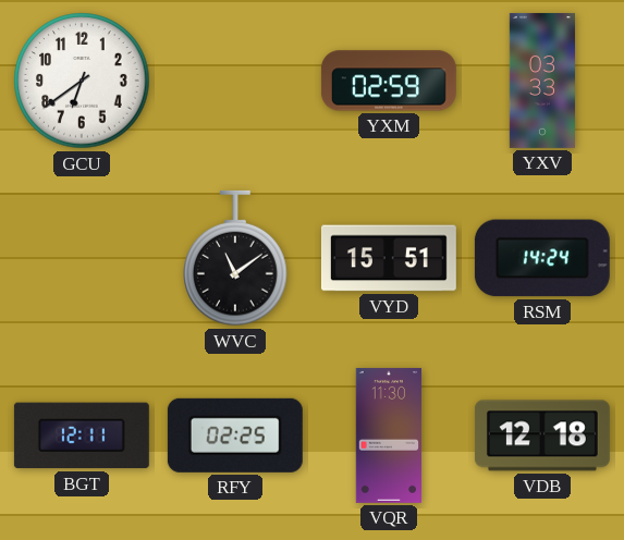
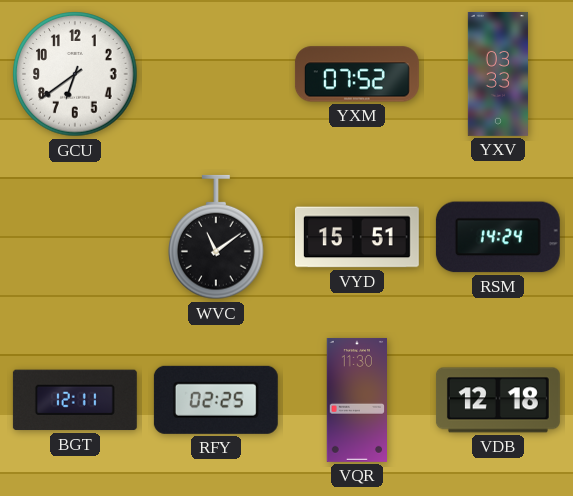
YXM: 02:59 -> 07:52
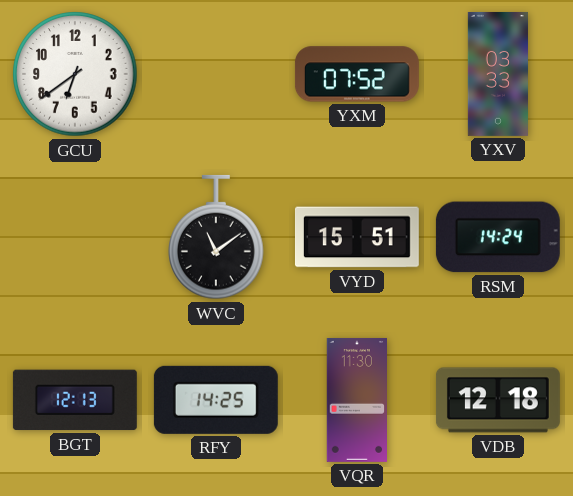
BGT: 12:11 -> 12:13
RFY: 02:25 -> 14:25
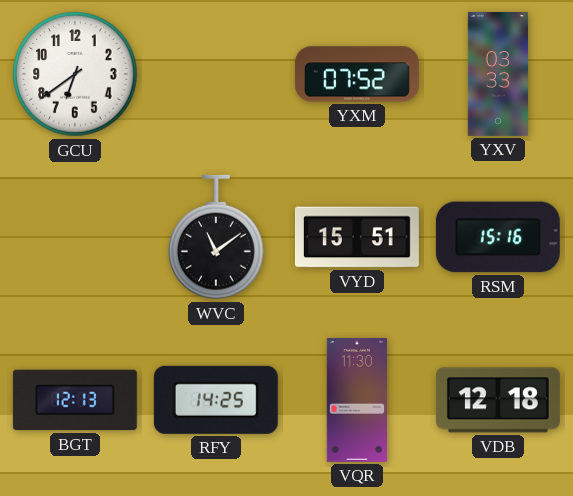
RSM: 14:24 -> 15:16
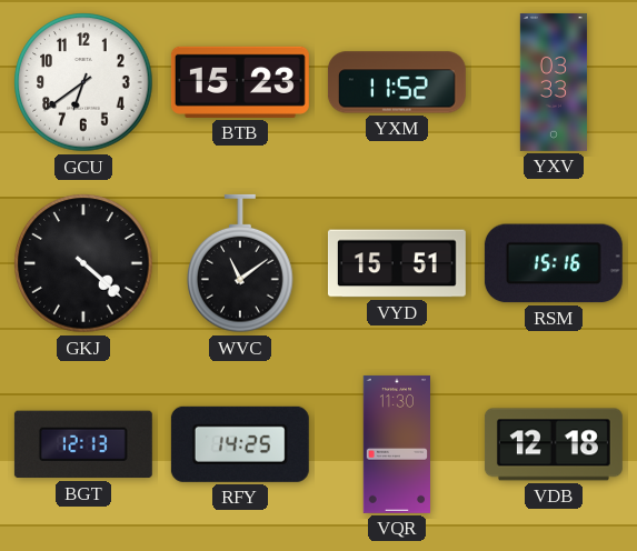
BTB: none -> 15:23
YXM: 07:52 -> 11:52
GKJ: none -> 4:22
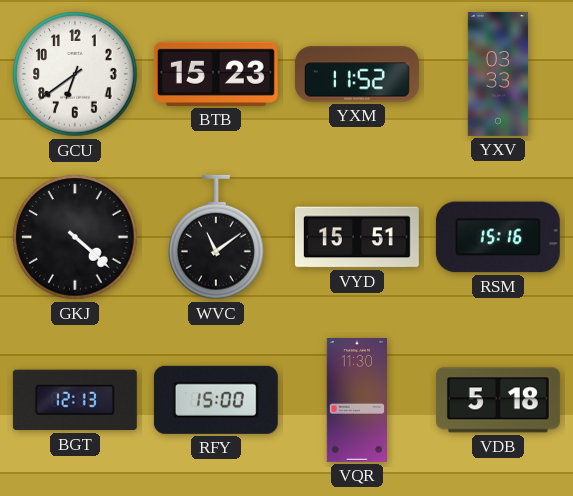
RFY: 14:25 -> 15:00
VDB: 12:18 -> 5:18
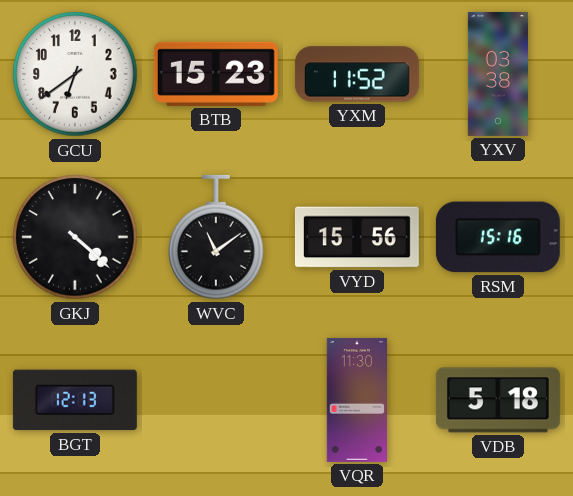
YXV: 03:33 -> 03:38
VYD: 15:51 -> 15:56
RFY: 15:00 -> none
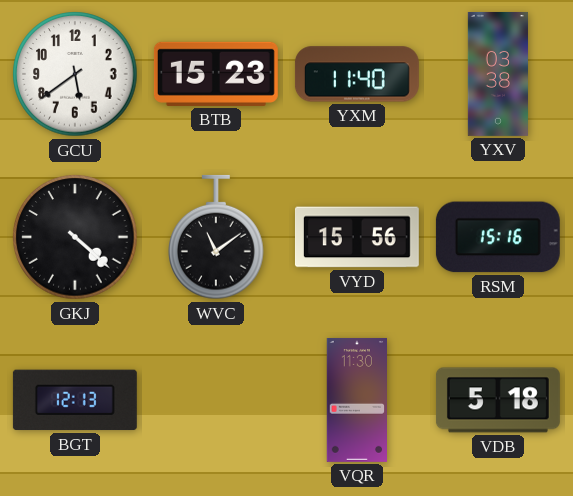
GCU: 6:39 -> 5:39
YXM: 11:52 -> 11:40
